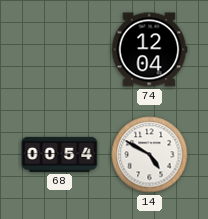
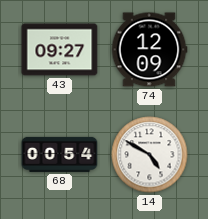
43: none -> 09:27
74: 12:04 -> 12:09
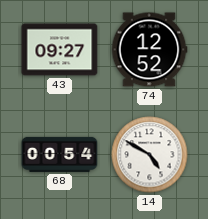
74: 12:09 -> 12:52
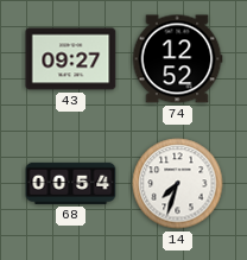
14: 4:50 -> 7:33
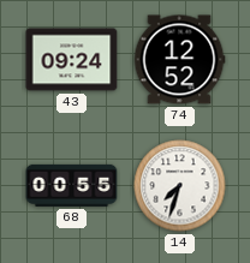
43: 09:27 -> 09:24
68: 00:54 -> 00:55
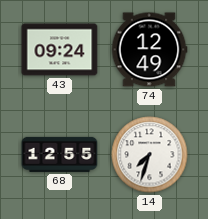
74: 12:52 -> 12:49
68: 00:55 -> 12:55
